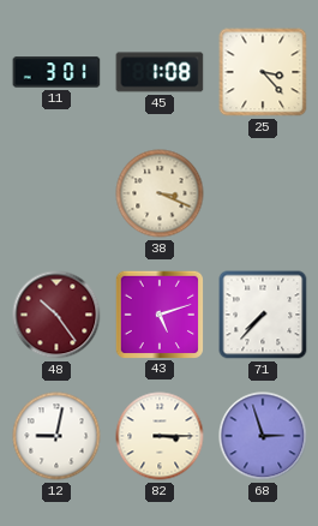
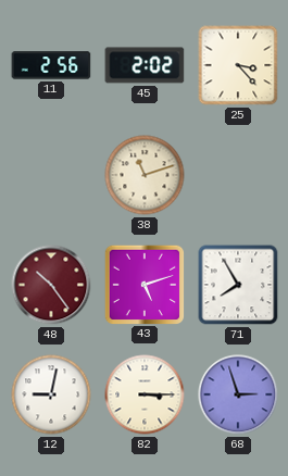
11: 3:01 -> 2:56
45: 1:08 -> 2:02
38: 3:19 -> 11:12
71: 7:37 -> 7:55
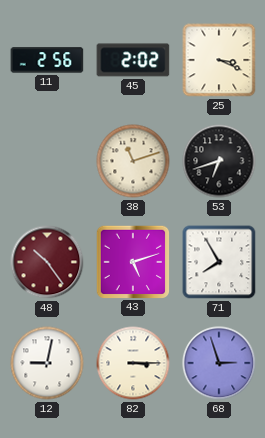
25: 3:23 -> 3:19
53: none -> 6:42
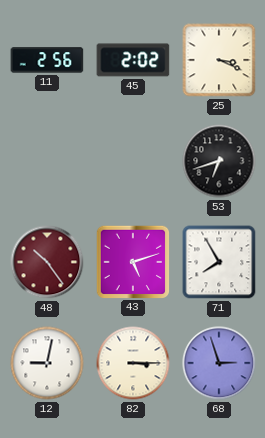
38: 11:12 -> none
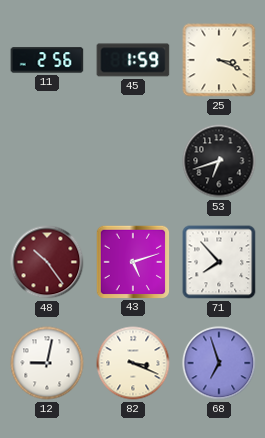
45: 2:02 -> 1:59
71: 7:55 -> 7:53
82: 3:15 -> 3:19
68: 2:57 -> 6:57
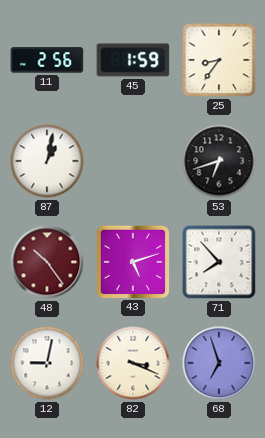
25: 3:19 -> 8:36
87: none -> 1:02
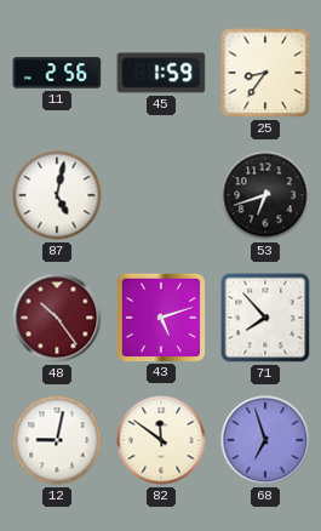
87: 1:02 -> 5:02
82: 3:19 -> 11:51
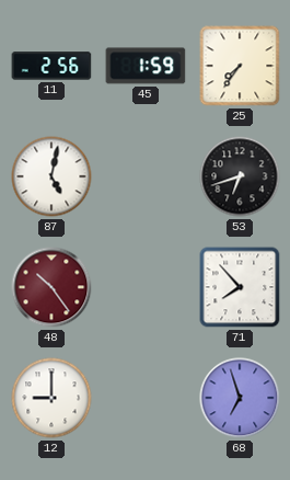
25: 8:36 -> 7:36
43: 5:12 -> none
12: 9:02 -> 9:00
82: 11:51 -> none
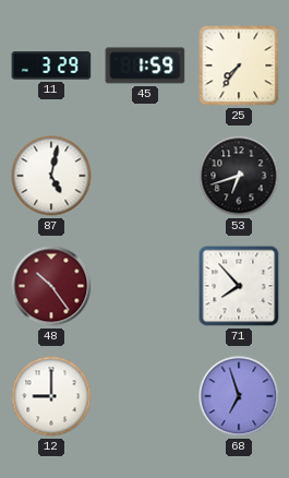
11: 2:56 -> 3:29
